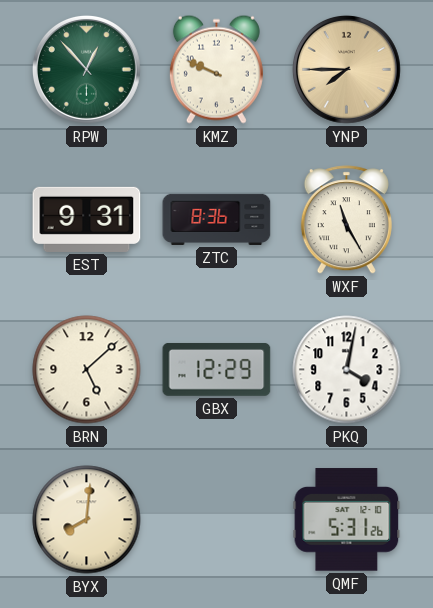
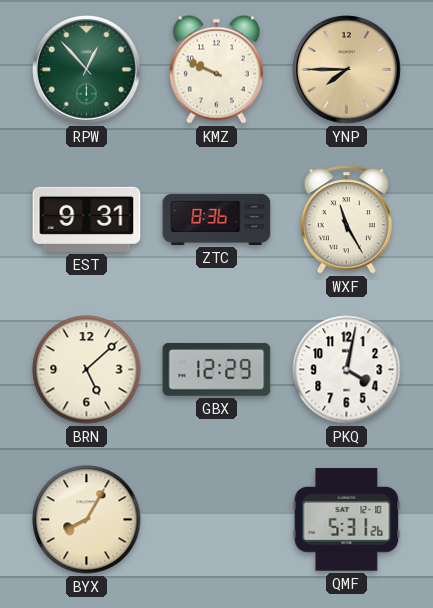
BYX: 8:01 -> 8:05
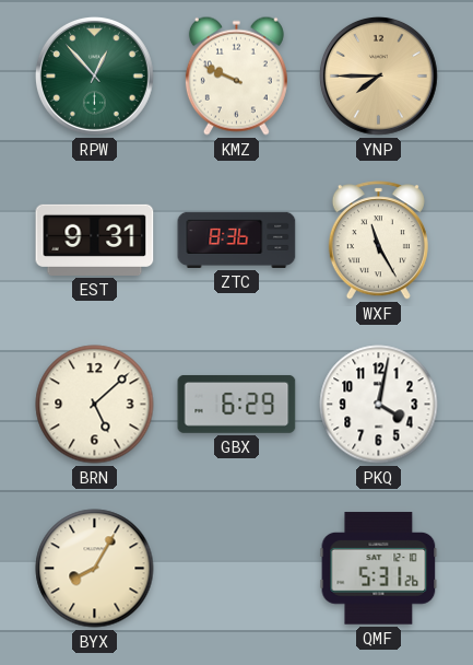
GBX: 12:29 -> 6:29
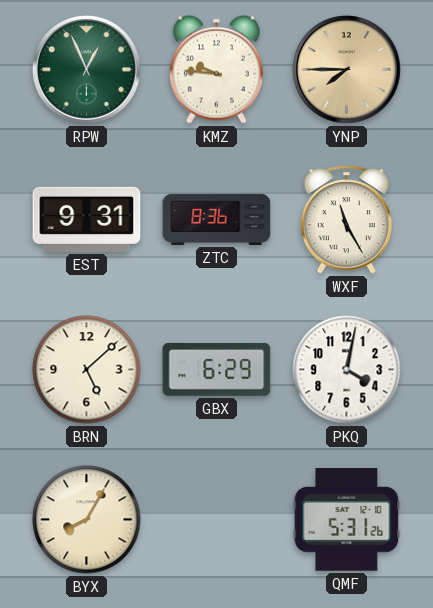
RPW: 12:53 -> 12:56
KMZ: 9:49 -> 9:46
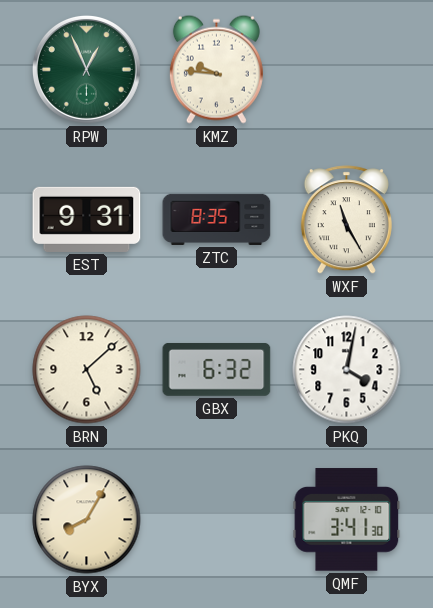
YNP: 7:45 -> none
ZTC: 8:36 -> 8:35
GBX: 6:29 -> 6:32
QMF: 5:31 -> 3:41
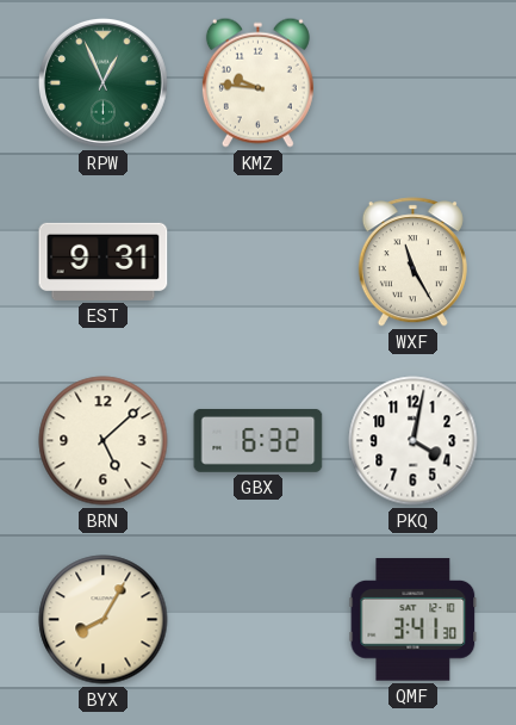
ZTC: 8:35 -> none
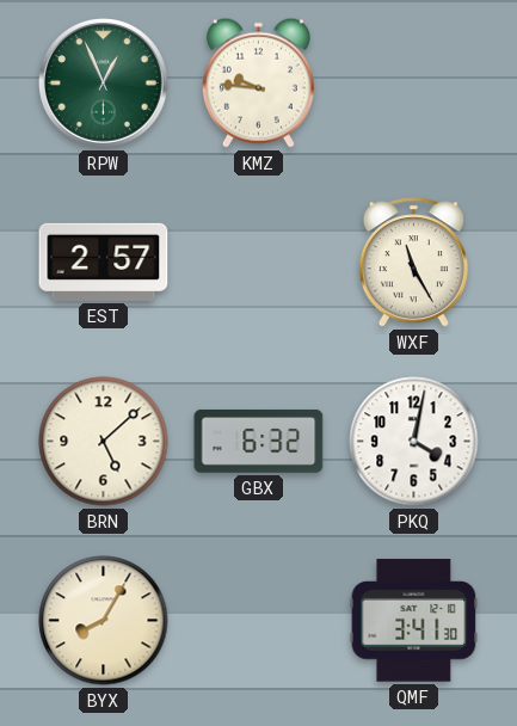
EST: 9:31 -> 2:57
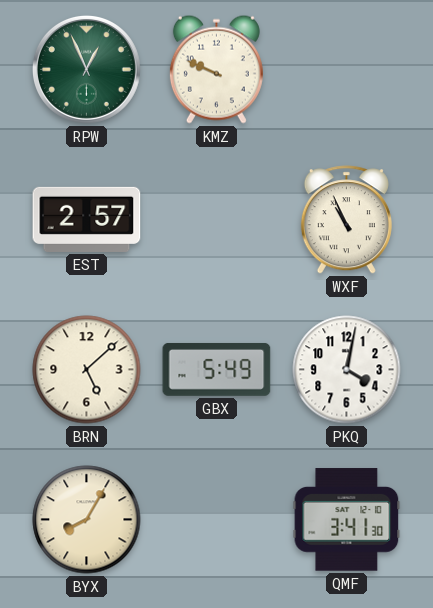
KMZ: 9:46 -> 9:49
WXF: 11:25 -> 10:56
GBX: 6:32 -> 5:49
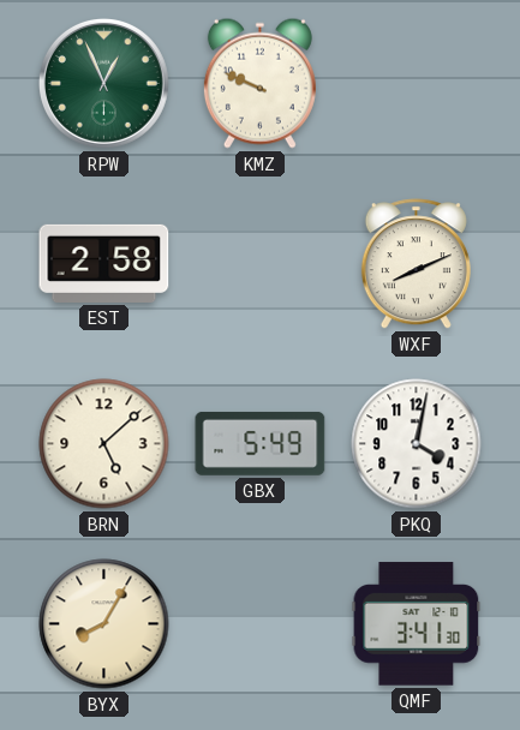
EST: 2:57 -> 2:58
WXF: 10:56 -> 8:11
